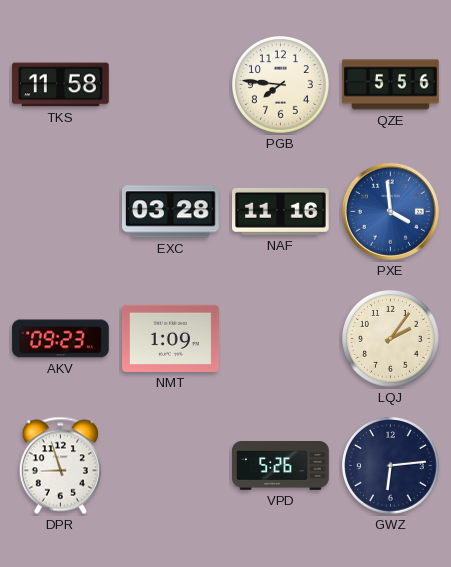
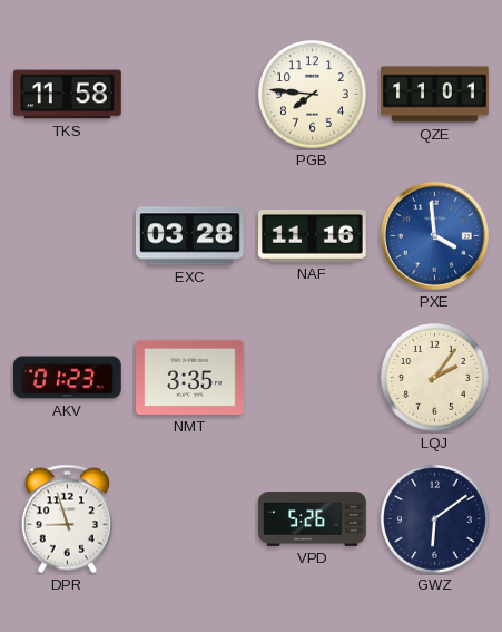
QZE: 5:56 -> 11:01
AKV: 09:23 -> 01:23
NMT: 1:09 -> 3:35
GWZ: 6:14 -> 6:09
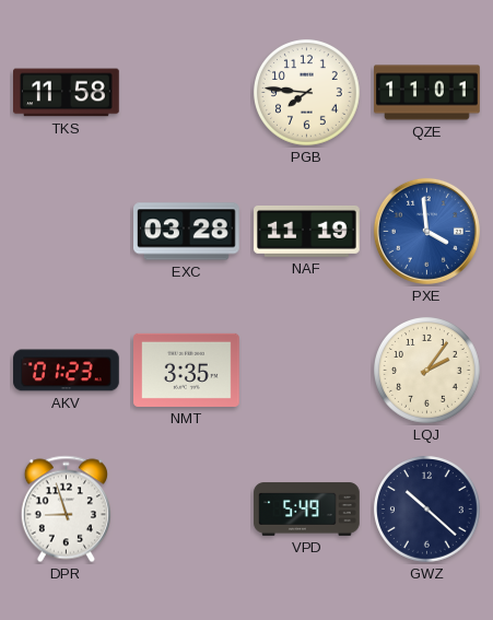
NAF: 11:16 -> 11:19
VPD: 5:26 -> 5:49
GWZ: 6:09 -> 10:22
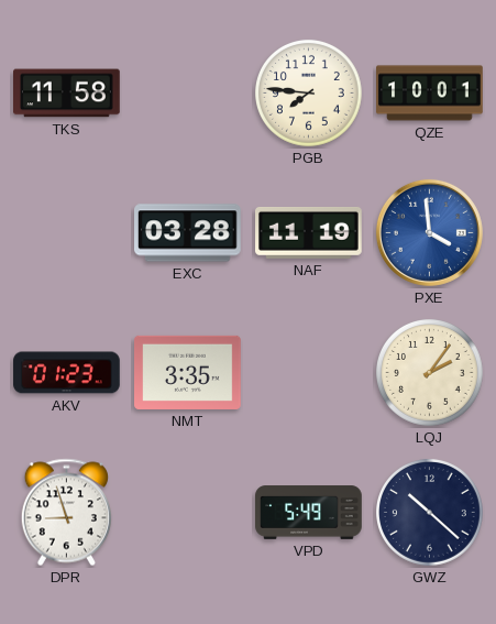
QZE: 11:01 -> 10:01
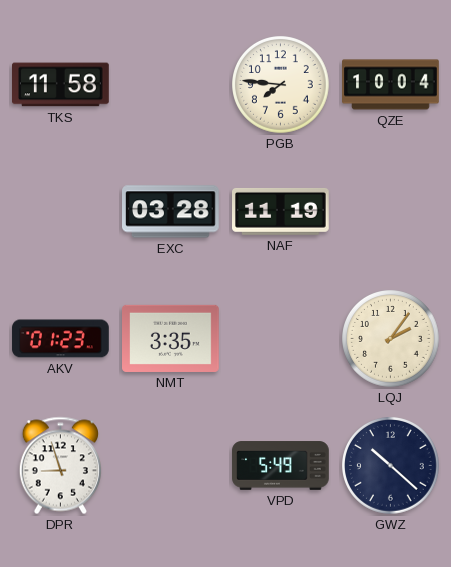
QZE: 10:01 -> 10:04
PXE: 3:59 -> none
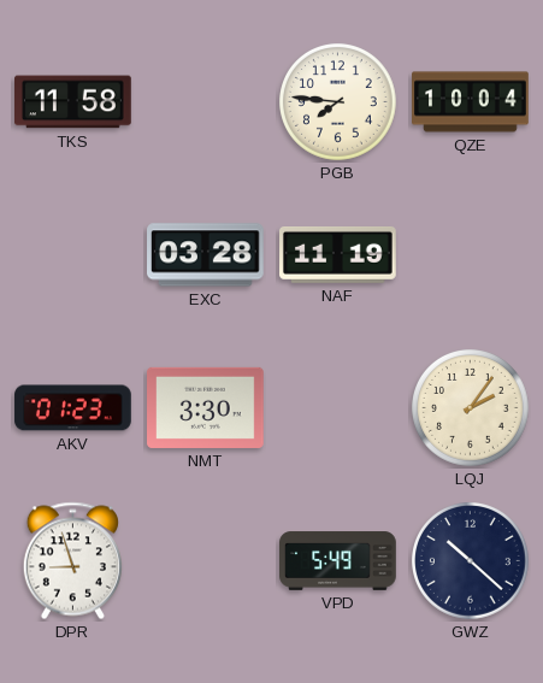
NMT: 3:35 -> 3:30
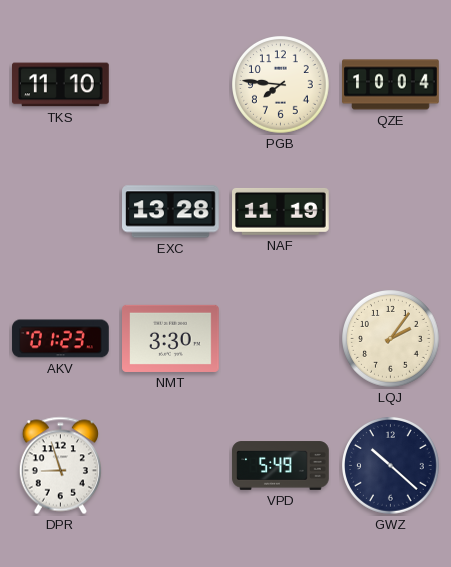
TKS: 11:58 -> 11:10
EXC: 03:28 -> 13:28
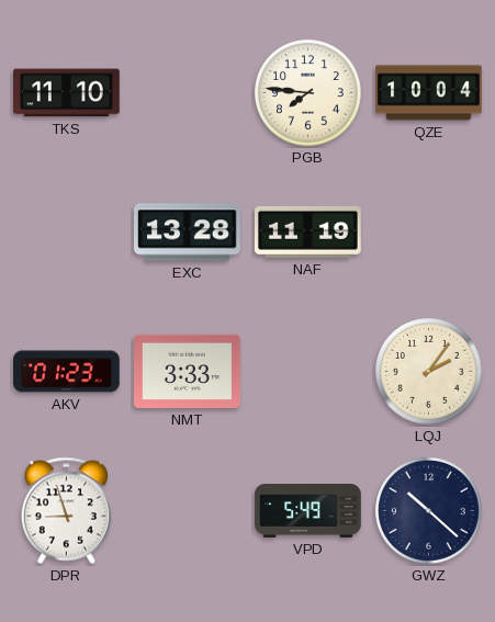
NMT: 3:30 -> 3:33
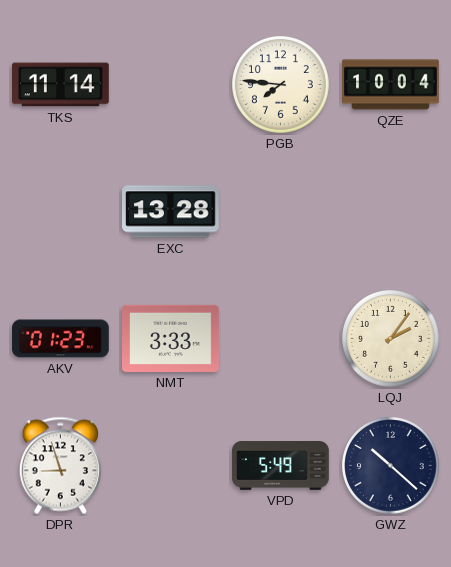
TKS: 11:10 -> 11:14
NAF: 11:19 -> none
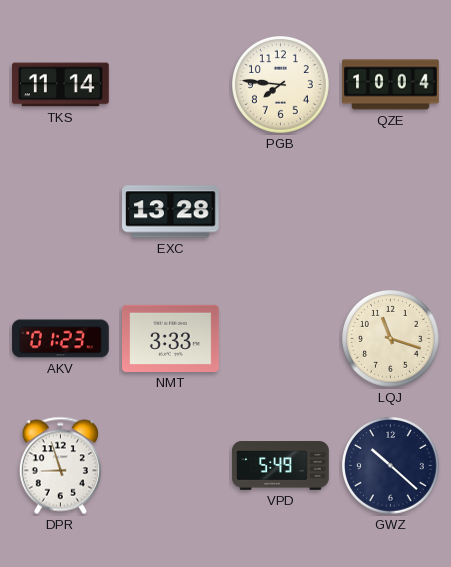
LQJ: 2:06 -> 11:18
